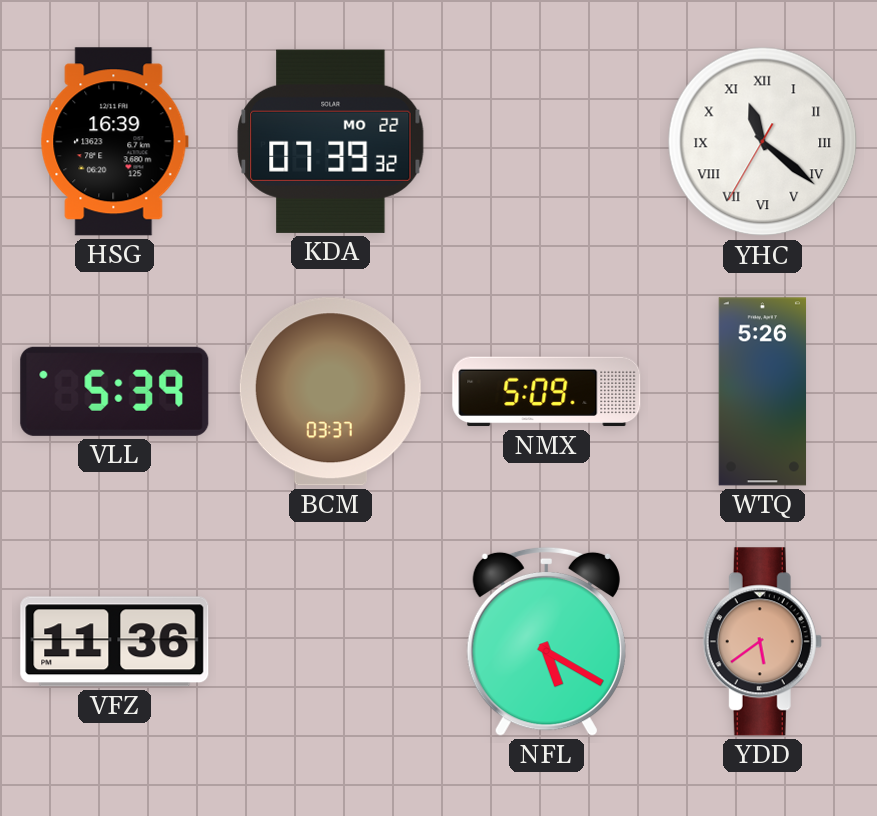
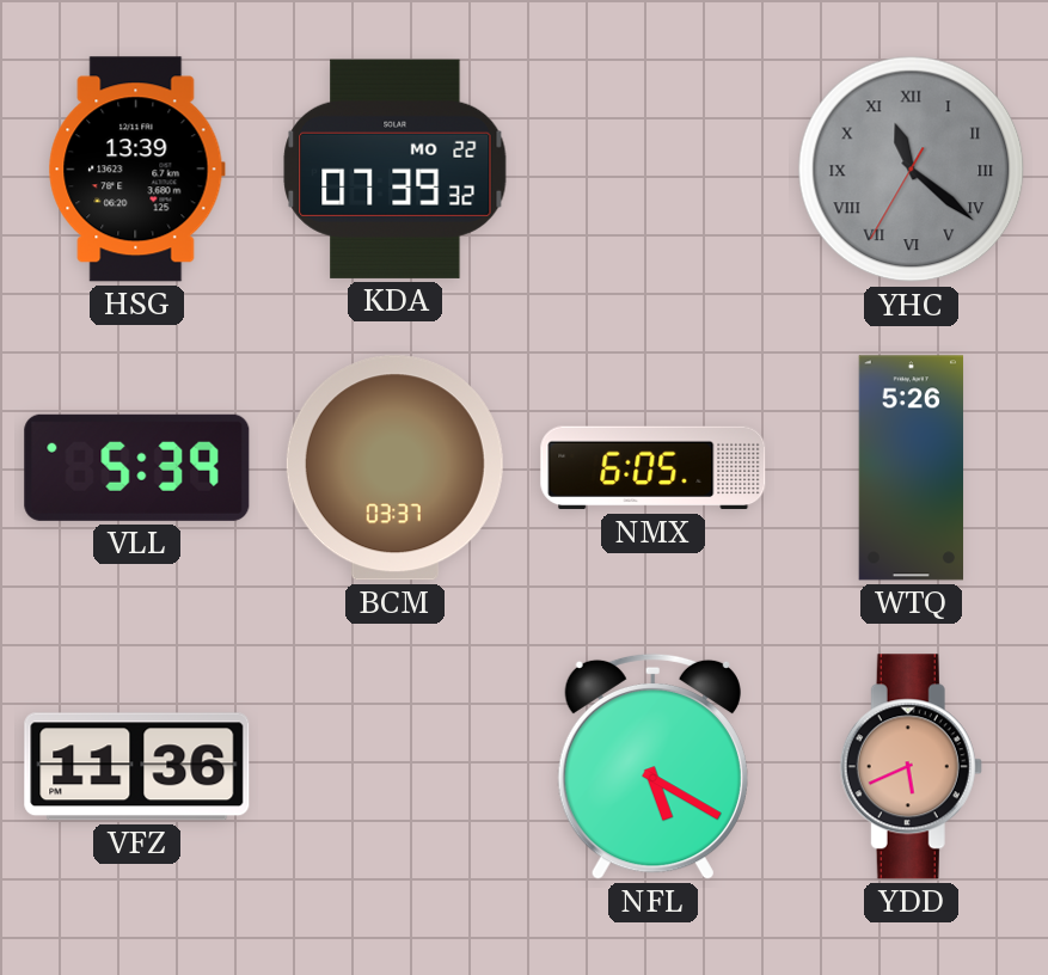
HSG: 16:39 -> 13:39
YHC dial: white -> grey
NMX: 5:09 -> 6:05
YDD: 5:39 -> 5:41
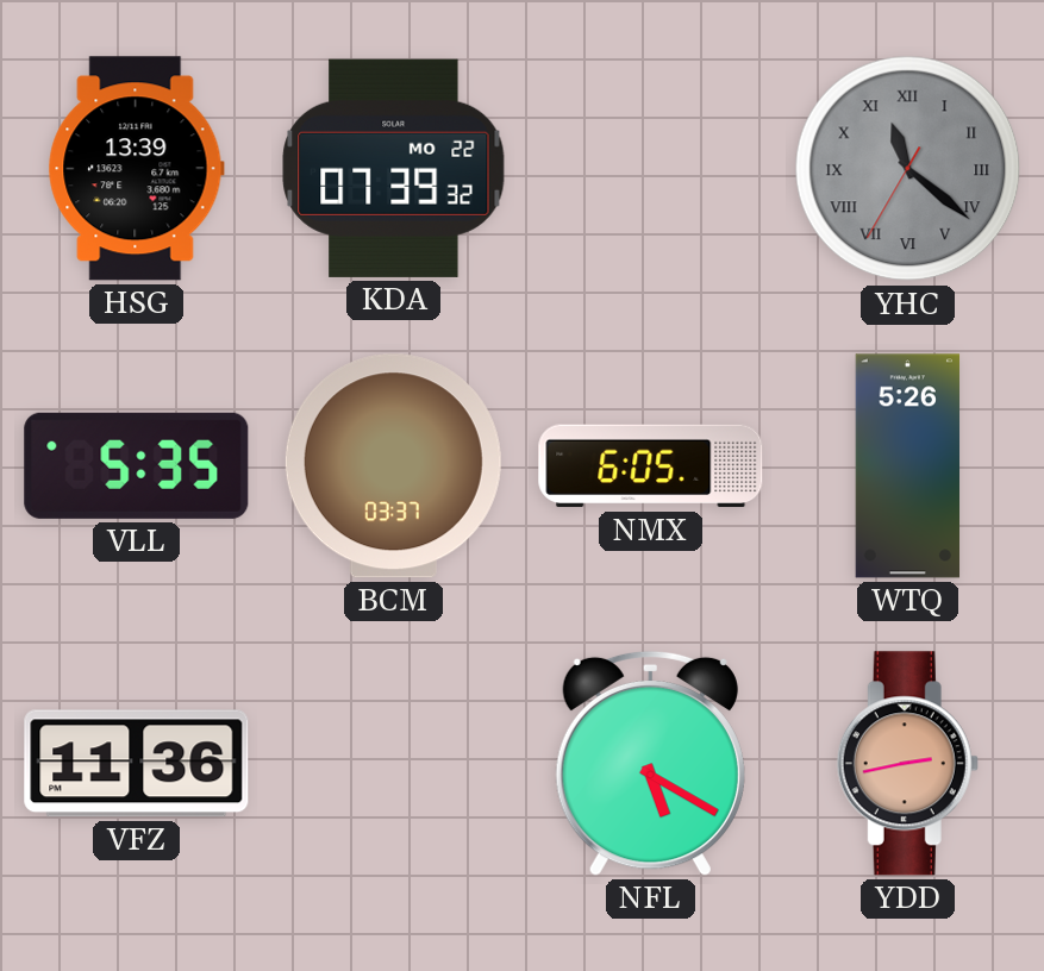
VLL: 5:39 -> 5:35
YDD: 5:41 -> 2:43
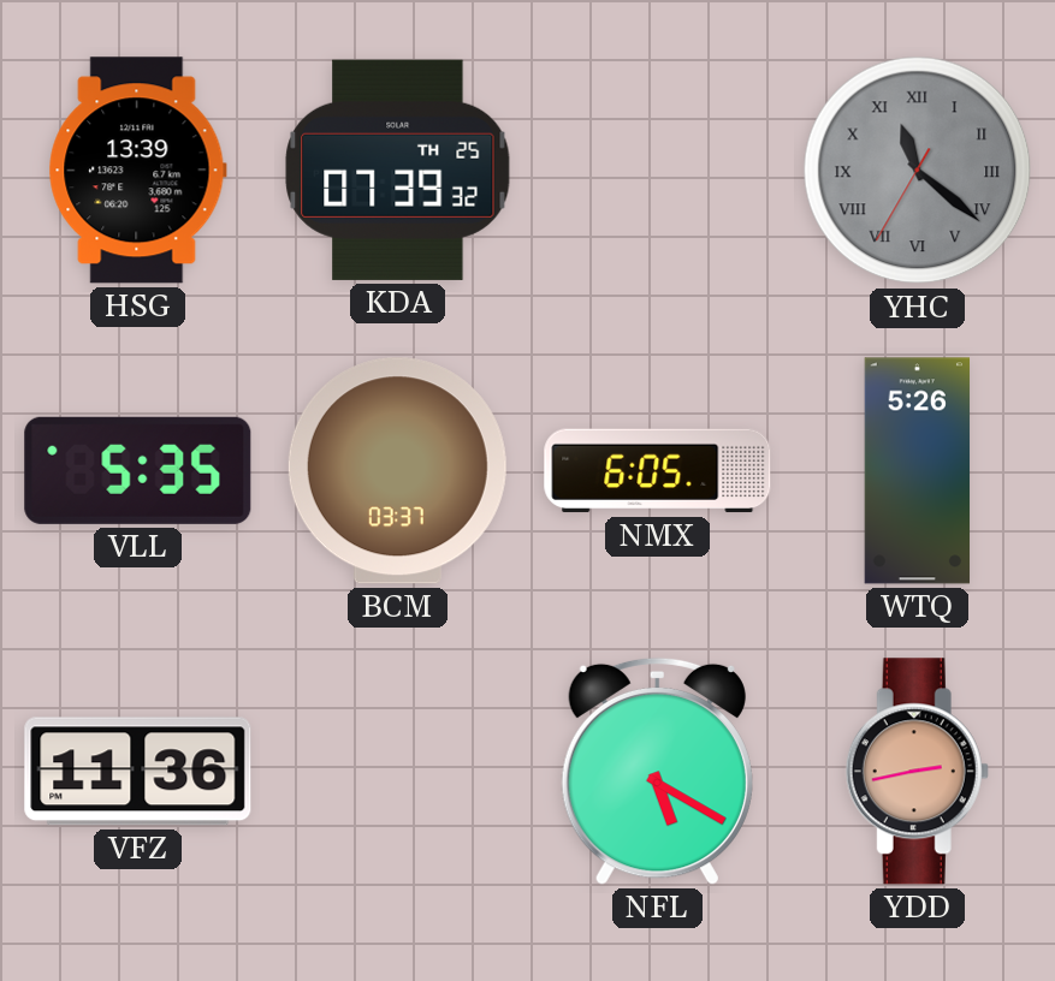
KDA date: MO 22 -> TH 25
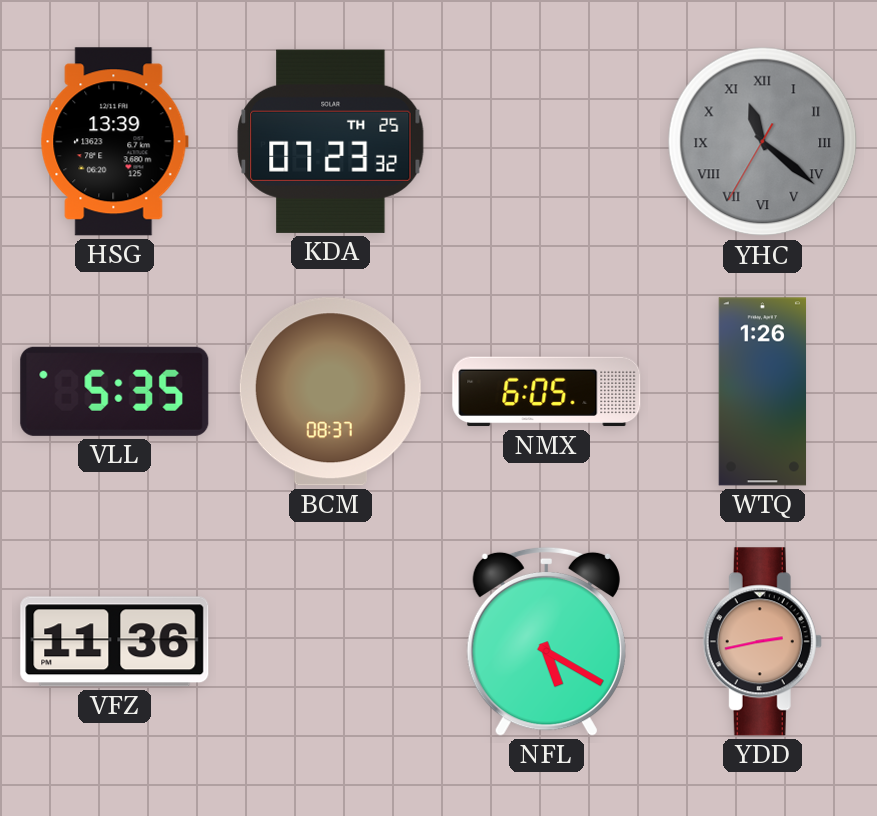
KDA: 07:39 -> 07:23
BCM: 03:37 -> 08:37
WTQ: 5:26 -> 1:26
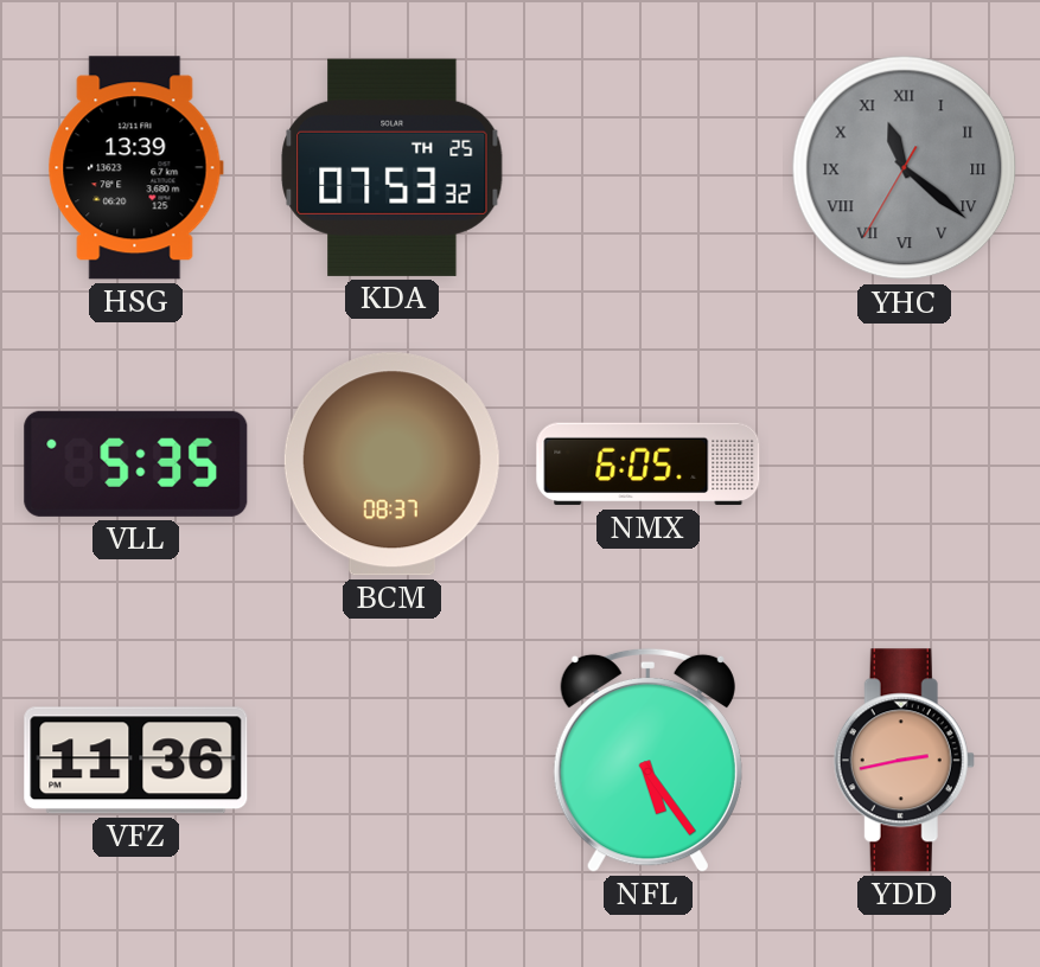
KDA: 07:23 -> 07:53
WTQ: 1:26 -> none
NFL: 5:20 -> 5:24
